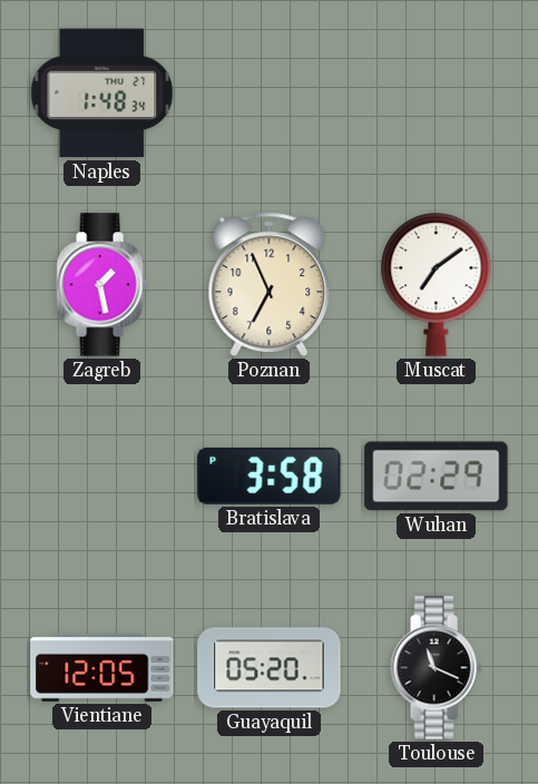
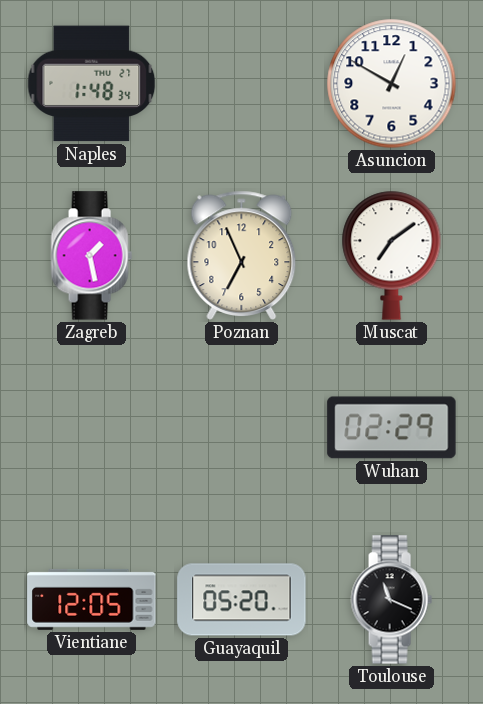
Asuncion: none -> 12:50
Bratislava: 3:58 -> none
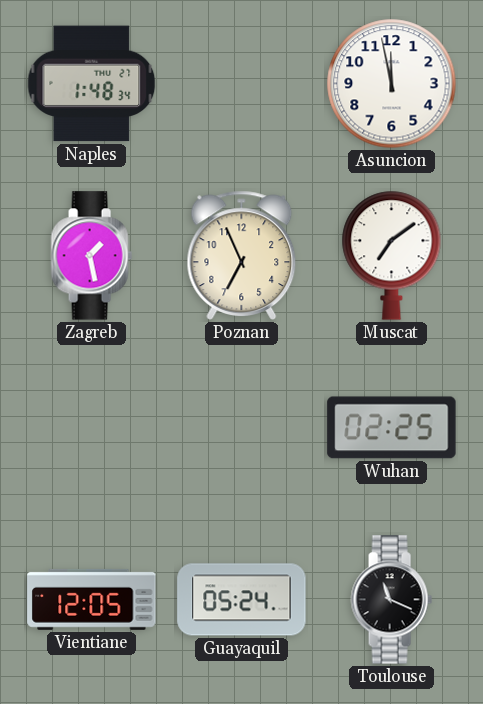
Asuncion: 12:50 -> 11:58
Wuhan: 02:29 -> 02:25
Guayaquil: 05:20 -> 05:24
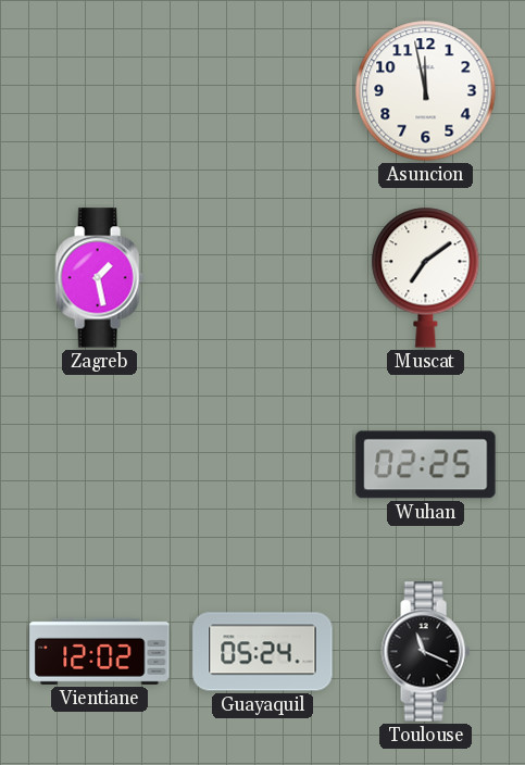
Naples: 1:48 -> none
Poznan: 6:56 -> none
Vientiane: 12:05 -> 12:02
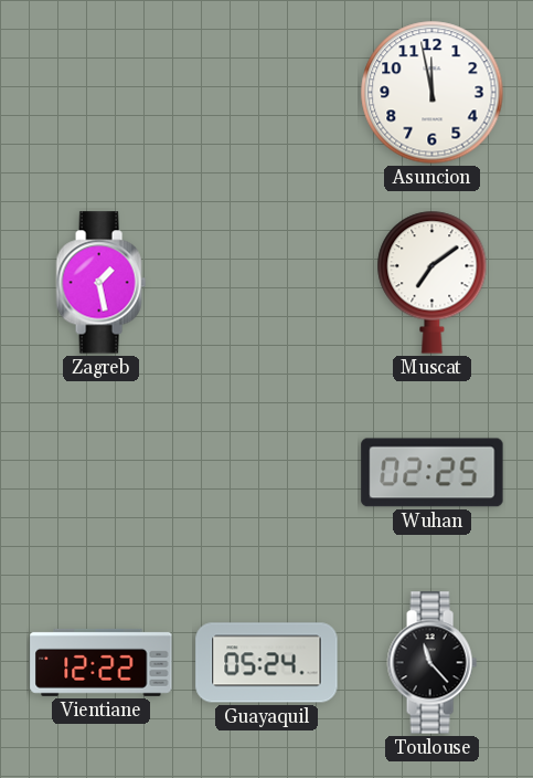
Vientiane: 12:02 -> 12:22
Toulouse: 11:19 -> 11:23
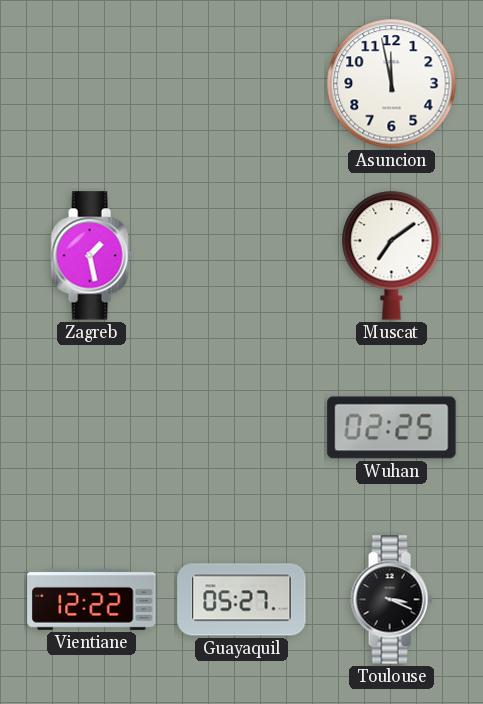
Guayaquil: 05:24 -> 05:27
Toulouse: 11:23 -> 3:19
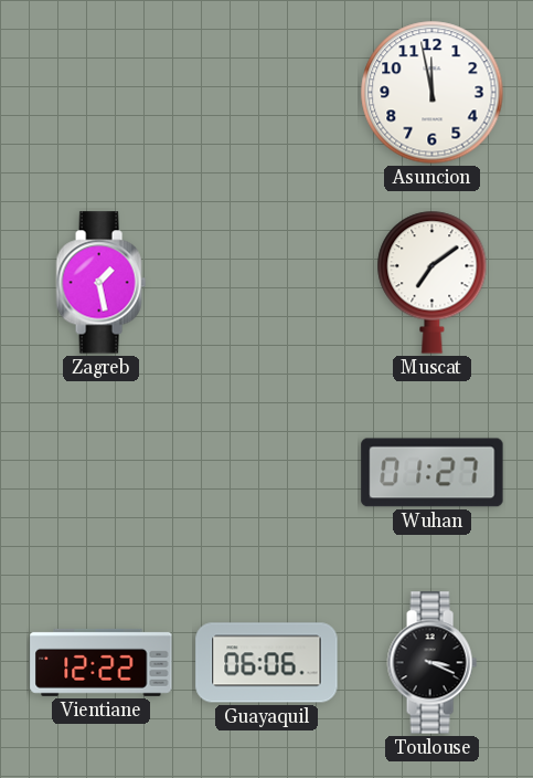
Wuhan: 02:25 -> 01:27
Guayaquil: 05:27 -> 06:06
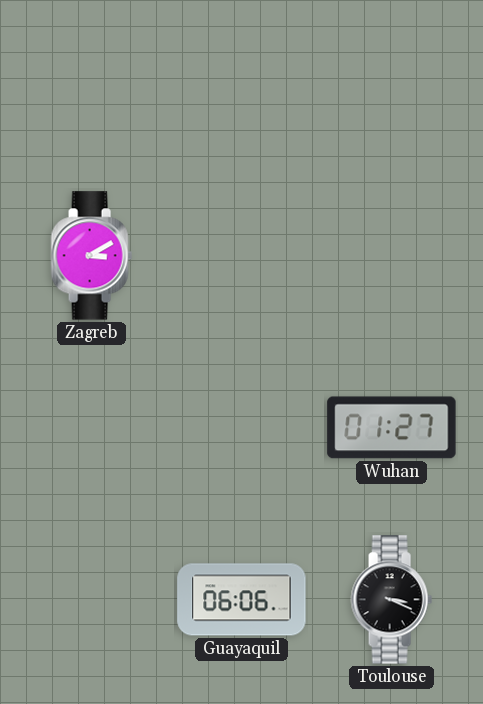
Asuncion: 11:58 -> none
Zagreb: 1:28 -> 3:10
Muscat: 7:09 -> none
Vientiane: 12:22 -> none
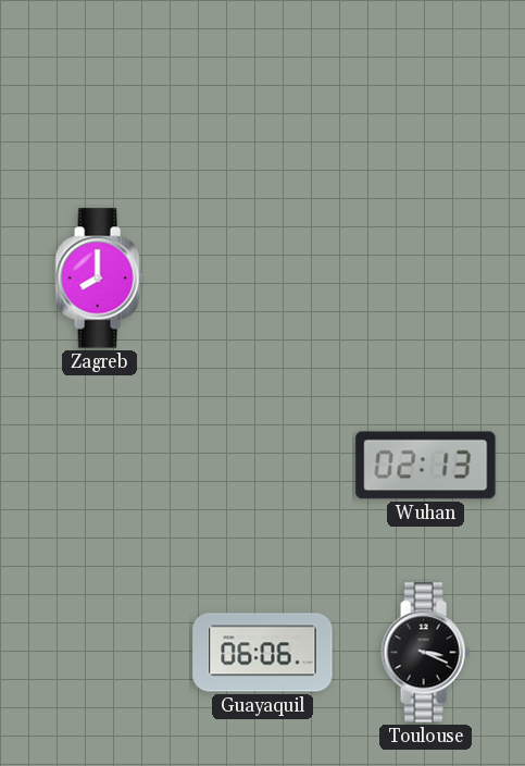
Zagreb: 3:10 -> 8:00
Wuhan: 01:27 -> 02:13
